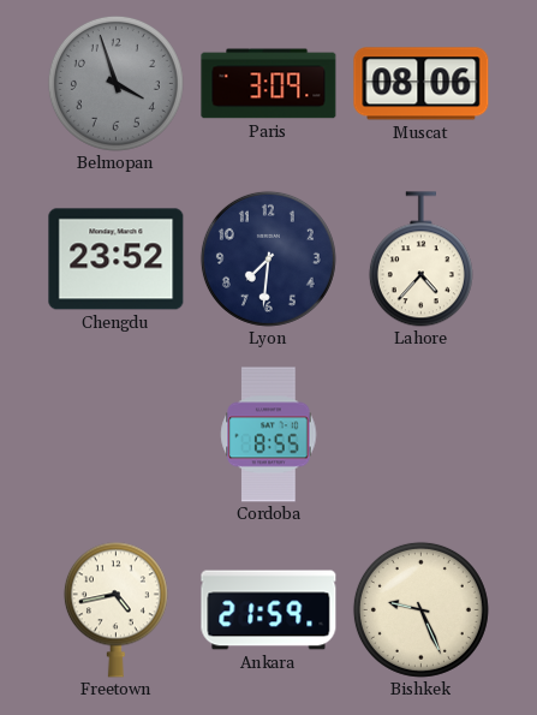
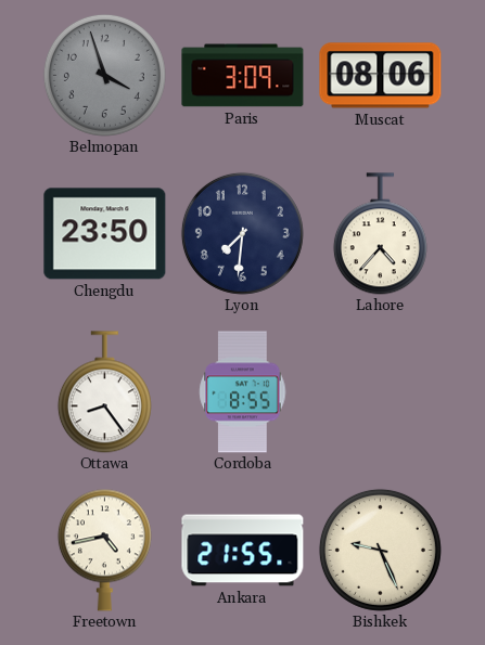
Chengdu: 23:52 -> 23:50
Ottawa: none -> 8:24
Ankara: 21:59 -> 21:55
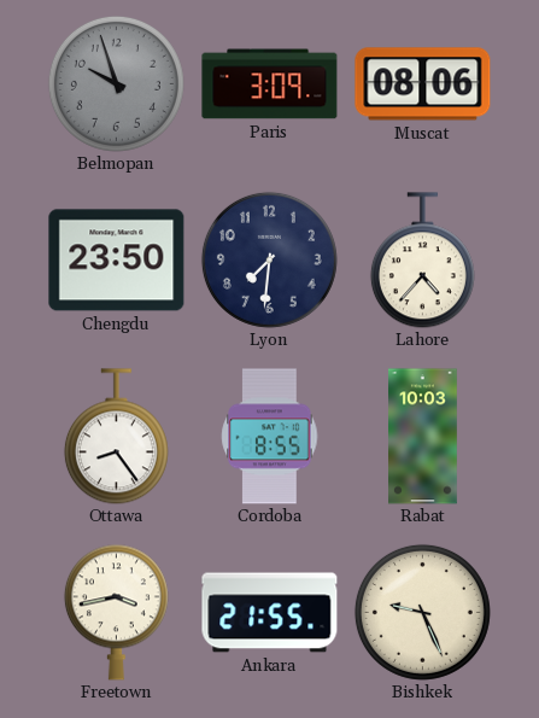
Belmopan: 3:57 -> 9:57
Rabat: none -> 10:03
Freetown: 4:43 -> 3:43
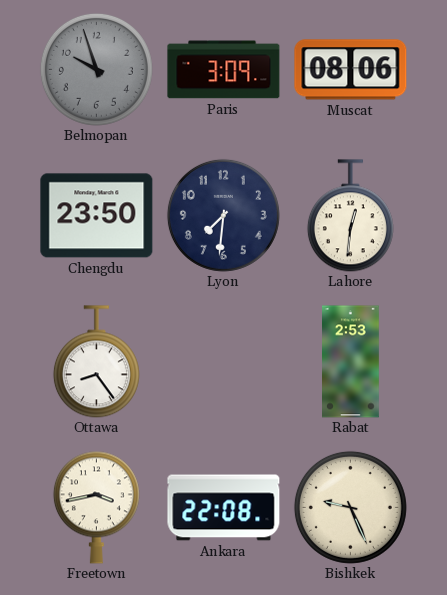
Lahore: 4:37 -> 12:31
Cordoba: 8:55 -> none
Rabat: 10:03 -> 2:53
Ankara: 21:55 -> 22:08
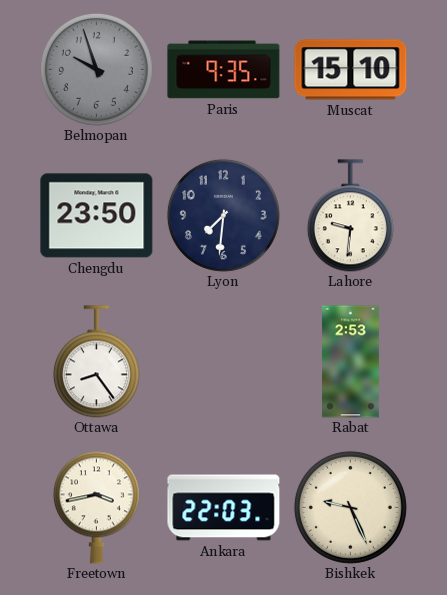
Paris: 3:09 -> 9:35
Muscat: 08:06 -> 15:10
Lahore: 12:31 -> 9:31
Ankara: 22:08 -> 22:03
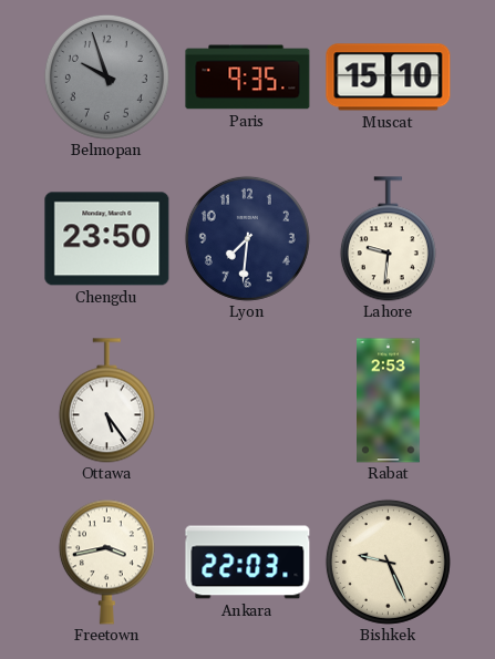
Ottawa: 8:24 -> 5:24
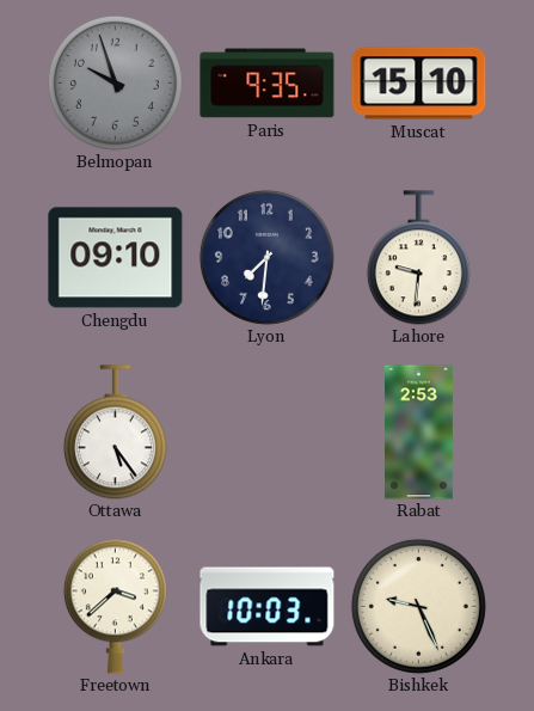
Chengdu: 23:50 -> 09:10
Freetown: 3:43 -> 3:38
Ankara: 22:03 -> 10:03
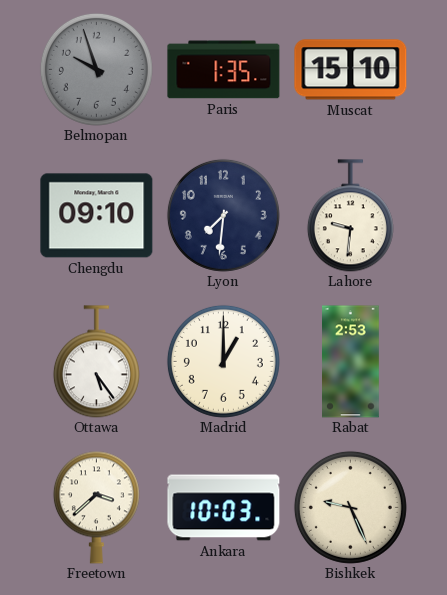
Paris: 9:35 -> 1:35
Madrid: none -> 1:00
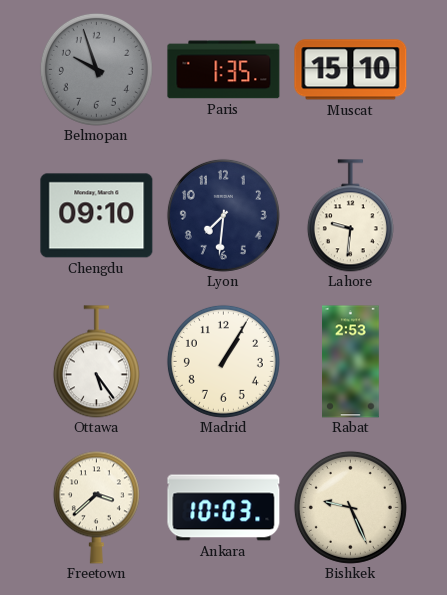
Madrid: 1:00 -> 1:05
